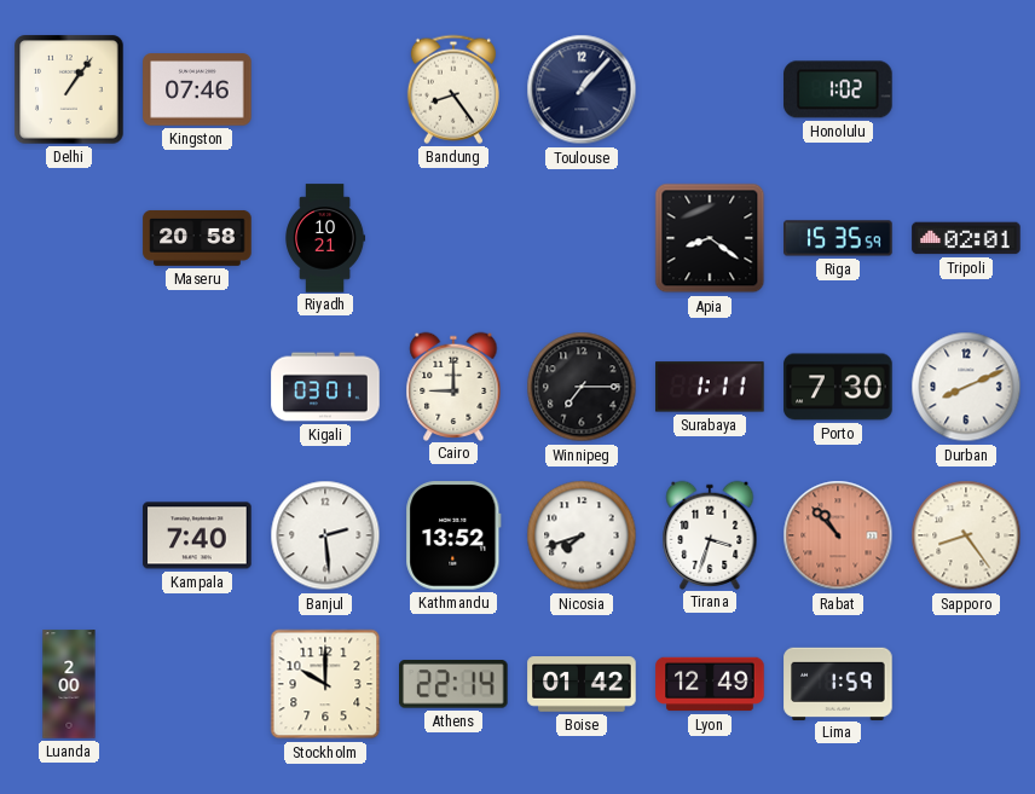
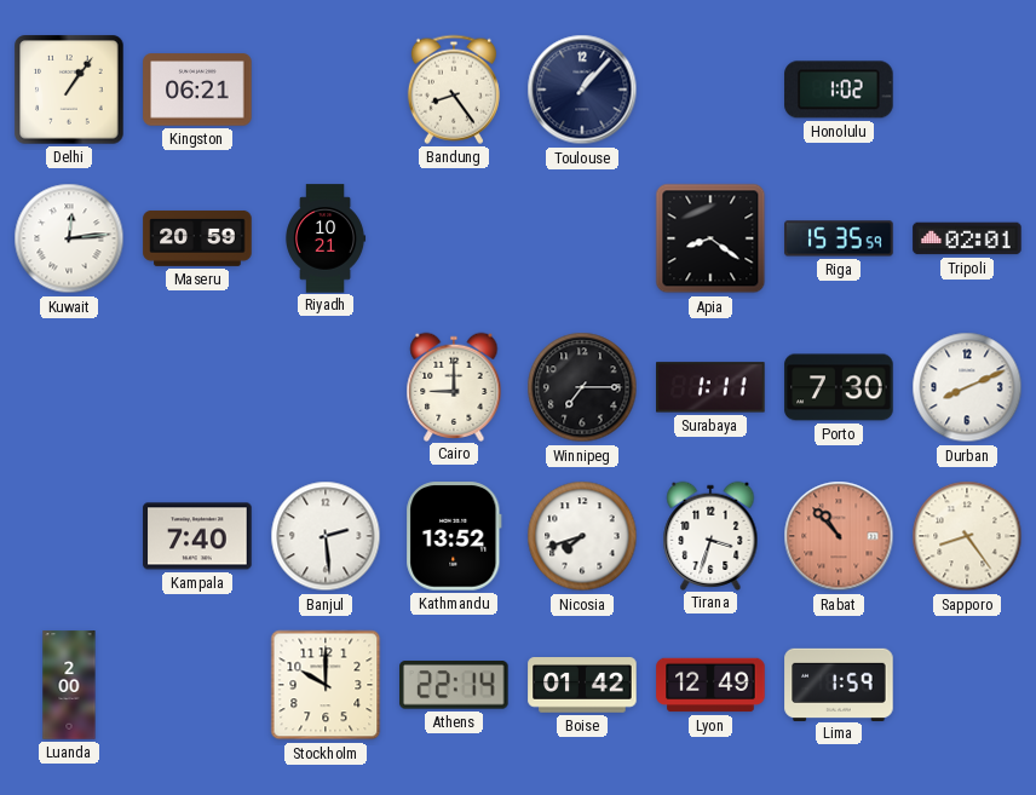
Kingston: 07:46 -> 06:21
Kuwait: none -> 12:14
Maseru: 20:58 -> 20:59
Kigali: 03:01 -> none
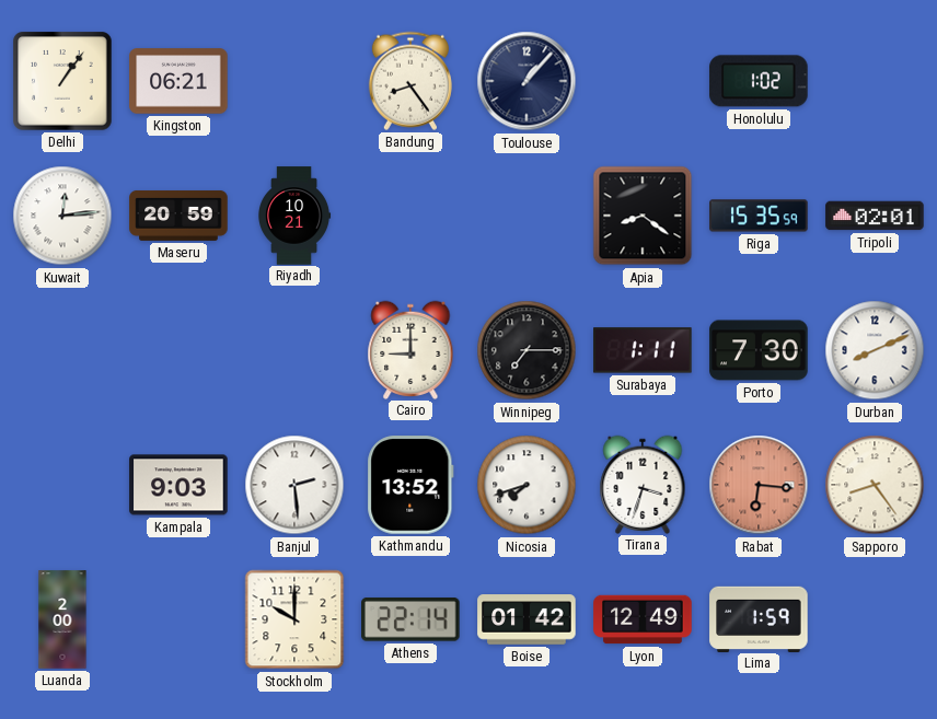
Kampala: 7:40 -> 9:03
Rabat: 10:53 -> 6:16
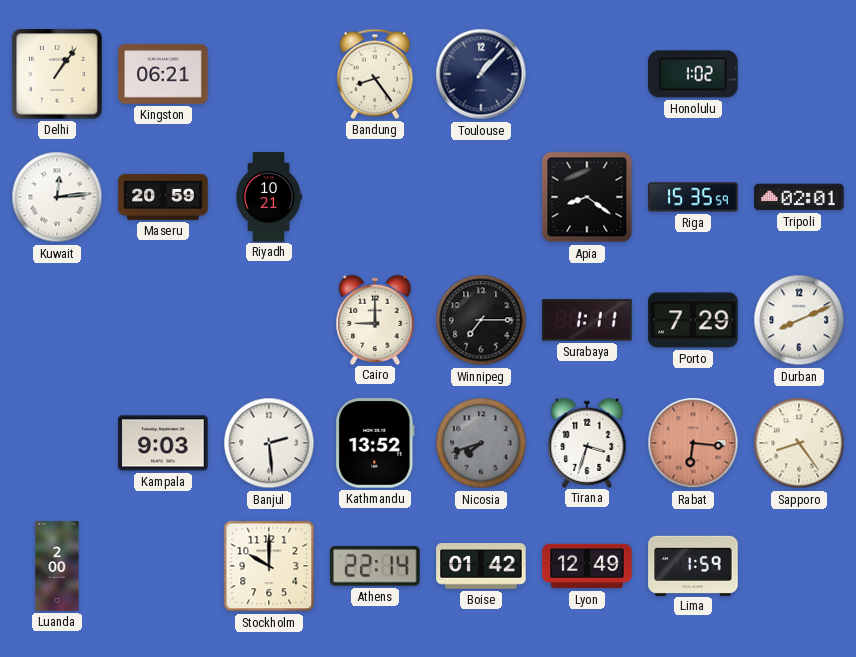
Porto: 7:30 -> 7:29
Nicosia dial: white -> grey
